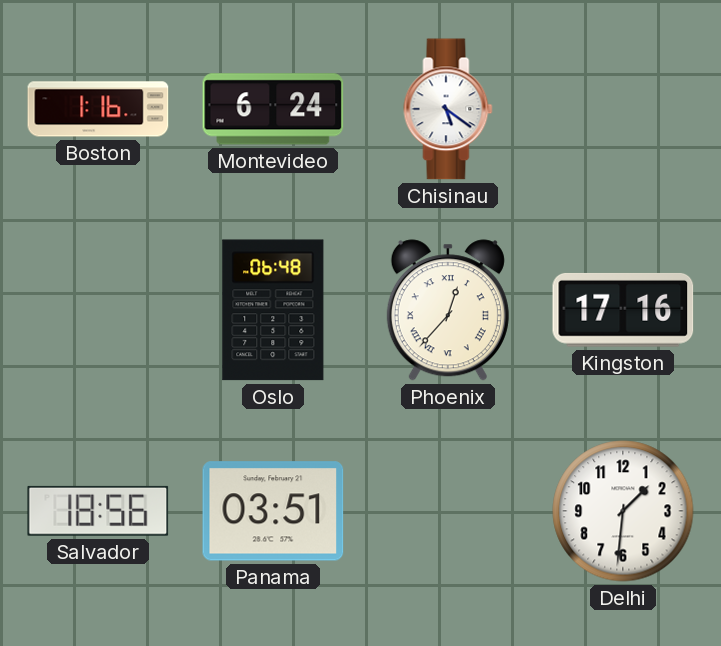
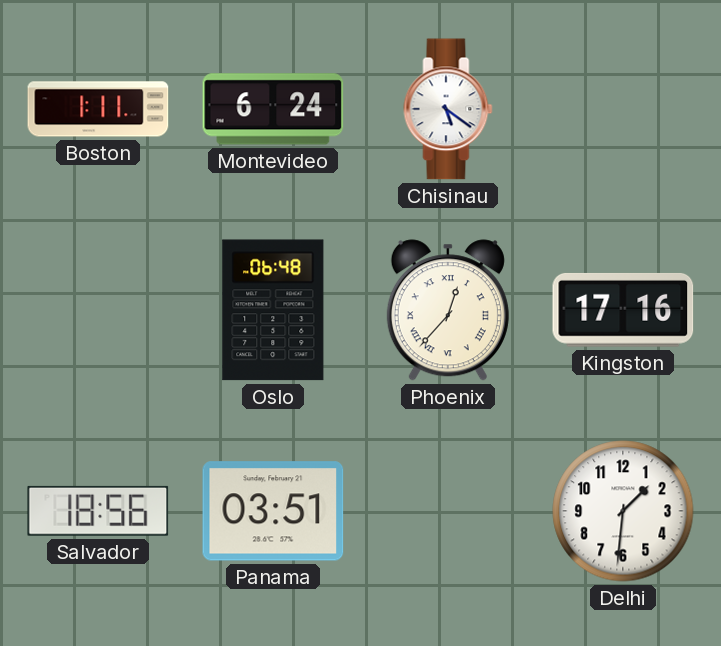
Boston: 1:16 -> 1:11
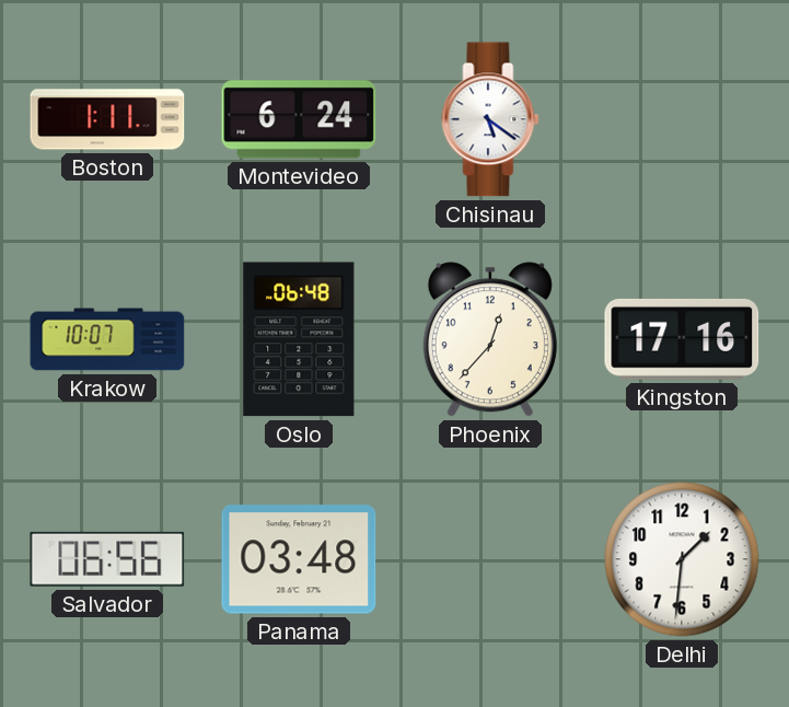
Krakow: none -> 10:07
Phoenix numerals: Roman -> Arabic
Salvador: 18:56 -> 06:56
Panama: 03:51 -> 03:48
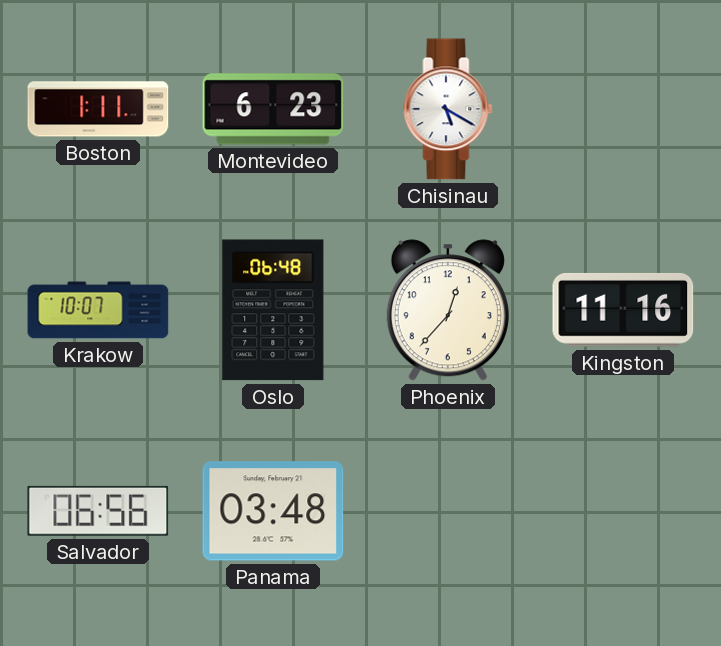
Montevideo: 6:24 -> 6:23
Chisinau: 5:21 -> 5:20
Kingston: 17:16 -> 11:16
Delhi: 1:31 -> none
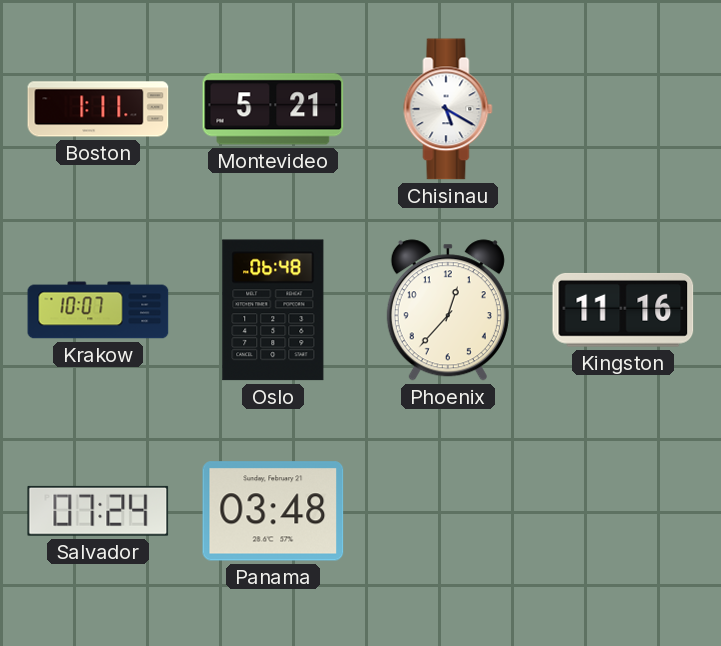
Montevideo: 6:23 -> 5:21
Salvador: 06:56 -> 07:24
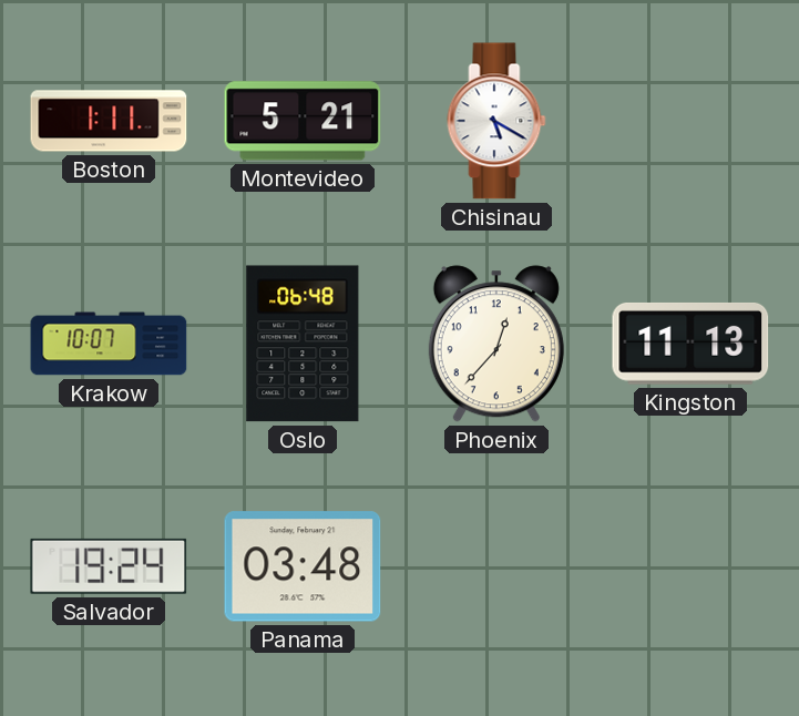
Kingston: 11:16 -> 11:13
Salvador: 07:24 -> 19:24
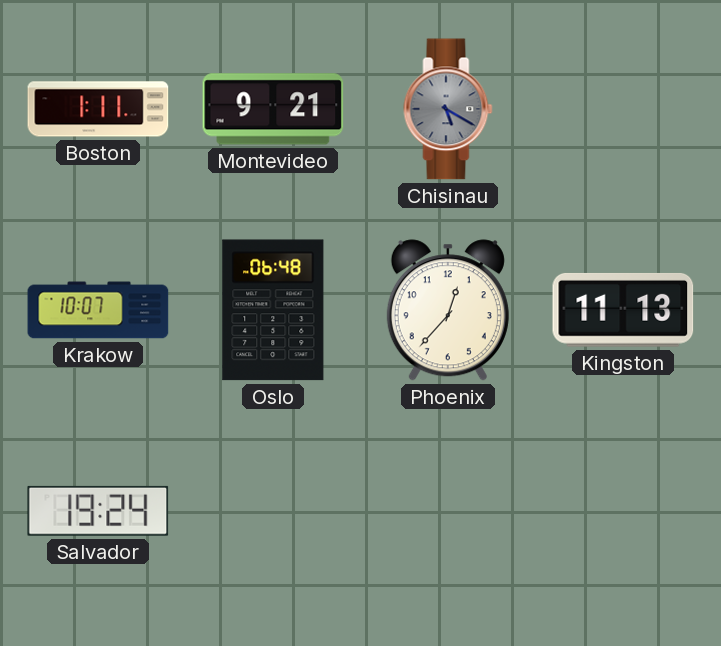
Montevideo: 5:21 -> 9:21
Chisinau dial: white -> grey
Panama: 03:48 -> none
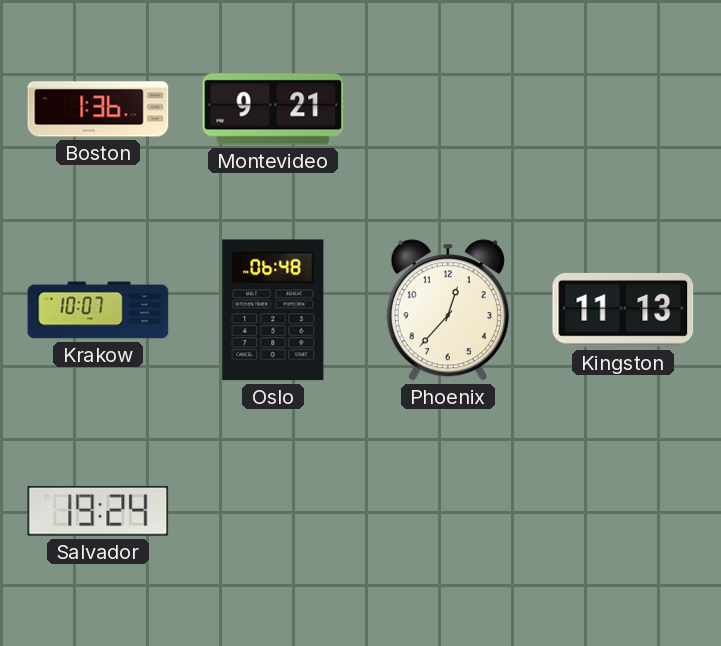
Boston: 1:11 -> 1:36
Chisinau: 5:20 -> none
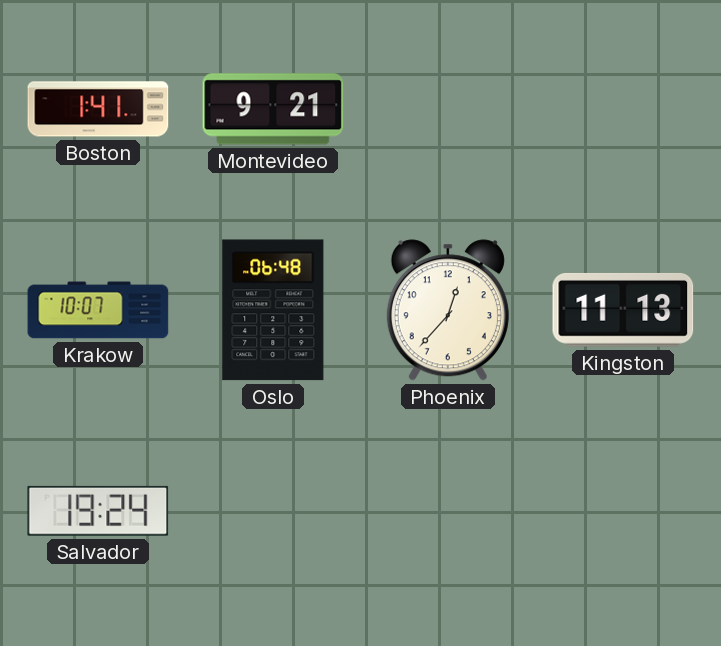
Boston: 1:36 -> 1:41
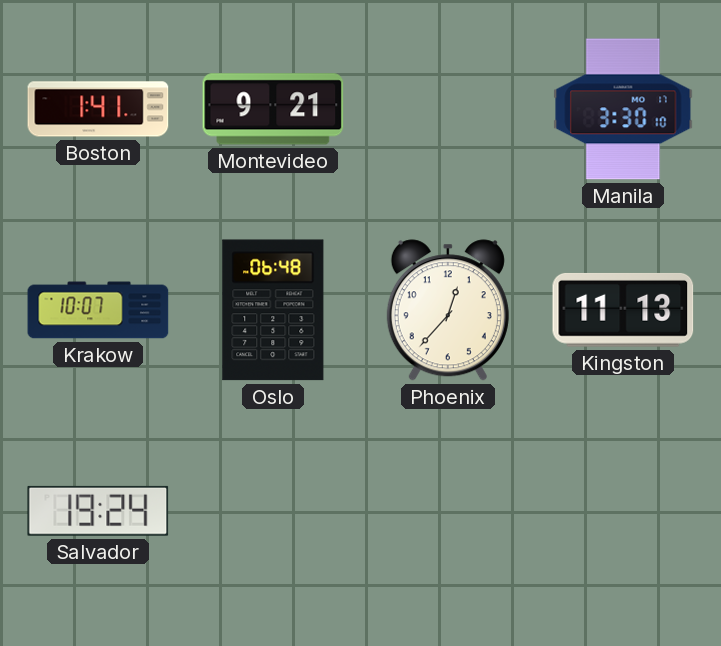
Manila: none -> 3:30
